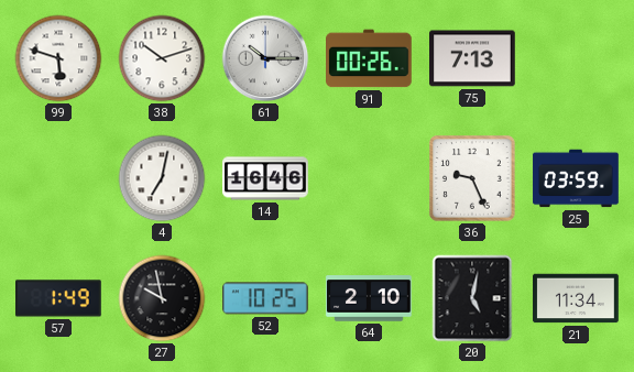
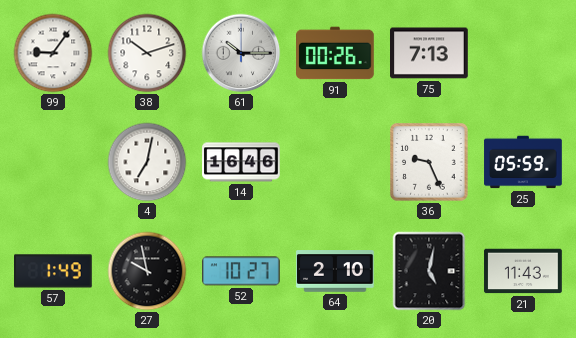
99: 5:48 -> 9:06
25: 03:59 -> 05:59
52: 10:25 -> 10:27
21: 11:34 -> 11:43
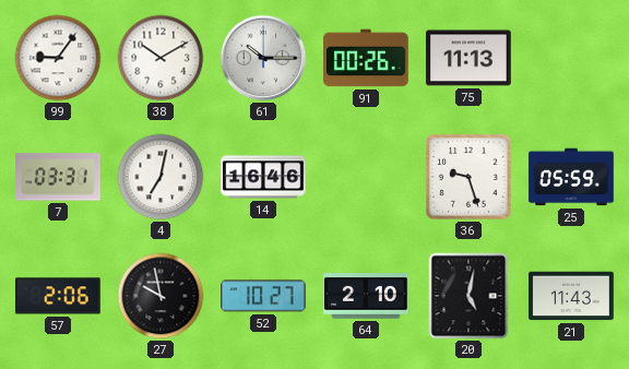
38: 10:12 -> 10:10
75: 7:13 -> 11:13
7: none -> 03:31
36: 9:26 -> 9:27
57: 1:49 -> 2:06
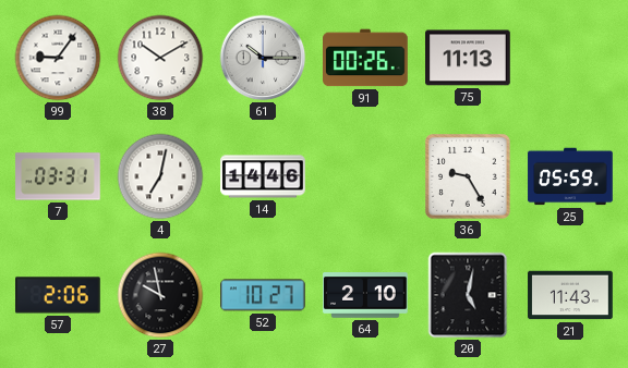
14: 16:46 -> 14:46
36: 9:27 -> 9:25
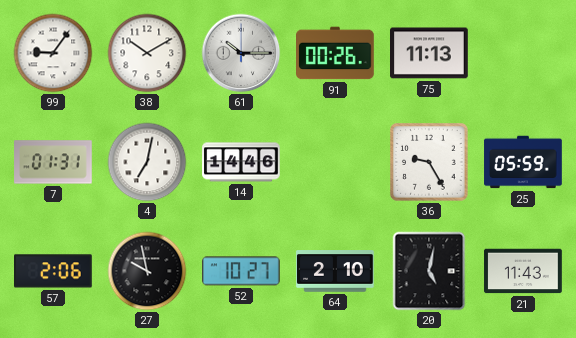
7: 03:31 -> 01:31
